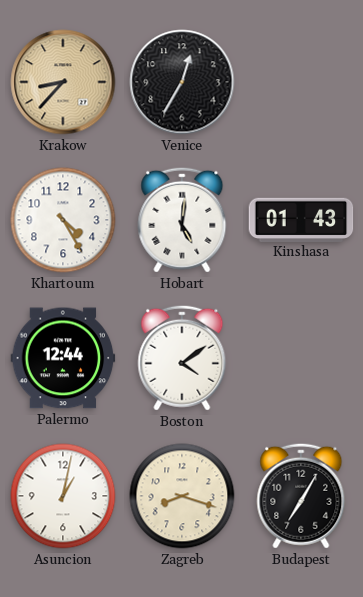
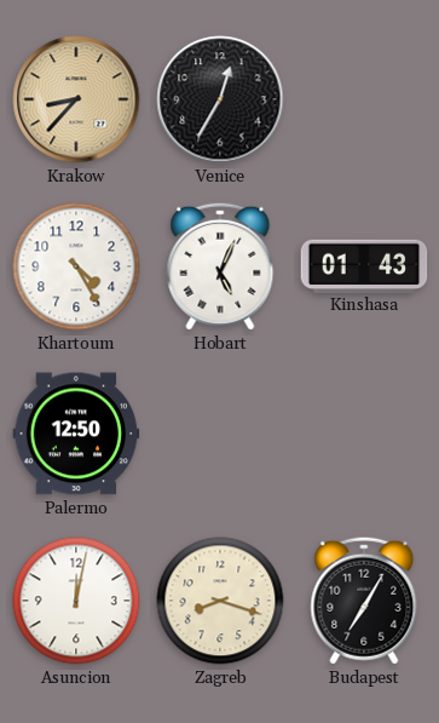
Hobart: 5:01 -> 5:04
Palermo: 12:44 -> 12:50
Boston: 4:09 -> none
Asuncion: 1:02 -> 12:02
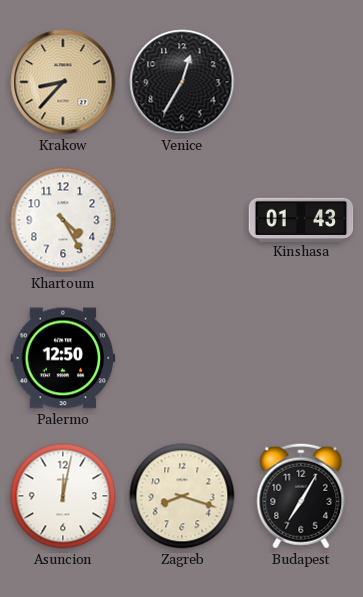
Hobart: 5:04 -> none
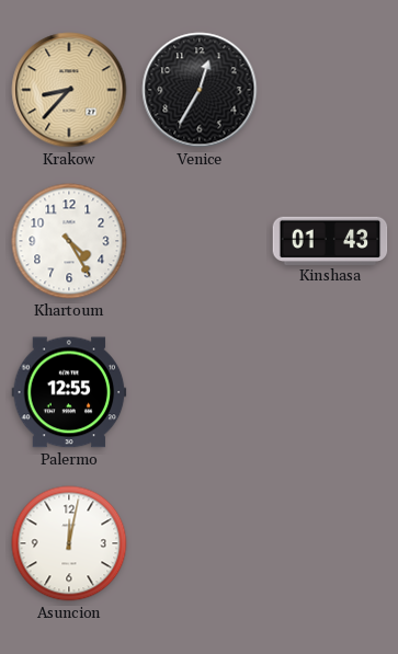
Palermo: 12:50 -> 12:55
Zagreb: 8:18 -> none
Budapest: 7:05 -> none
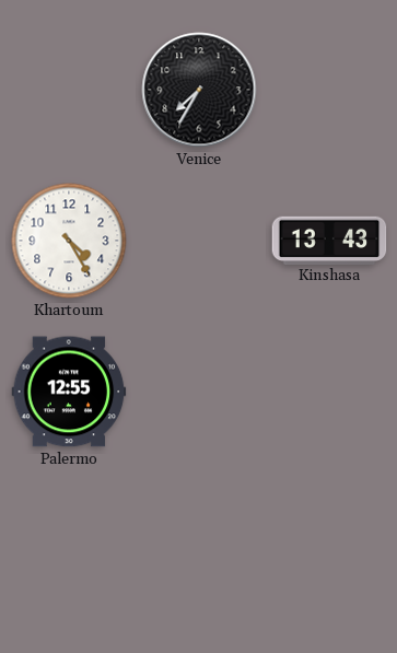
Krakow: 8:37 -> none
Venice: 12:35 -> 7:35
Kinshasa: 01:43 -> 13:43
Asuncion: 12:02 -> none
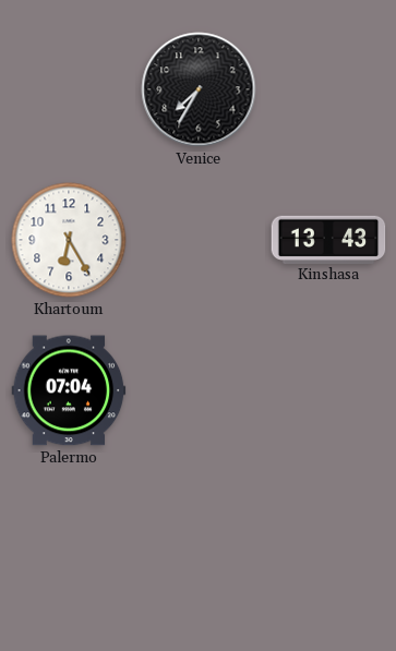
Khartoum: 4:25 -> 6:25
Palermo: 12:55 -> 07:04
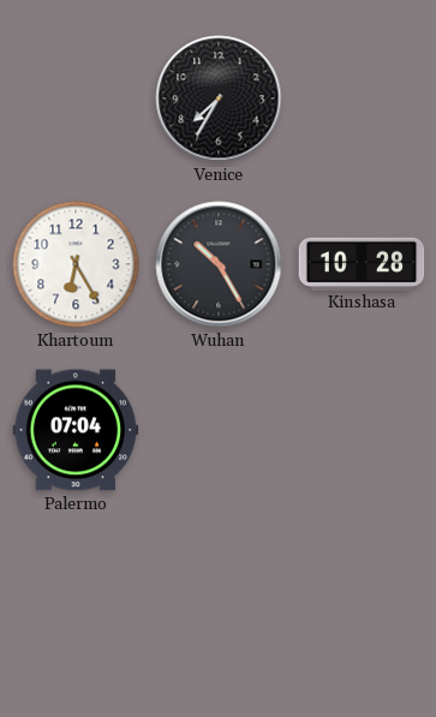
Wuhan: none -> 10:25
Kinshasa: 13:43 -> 10:28
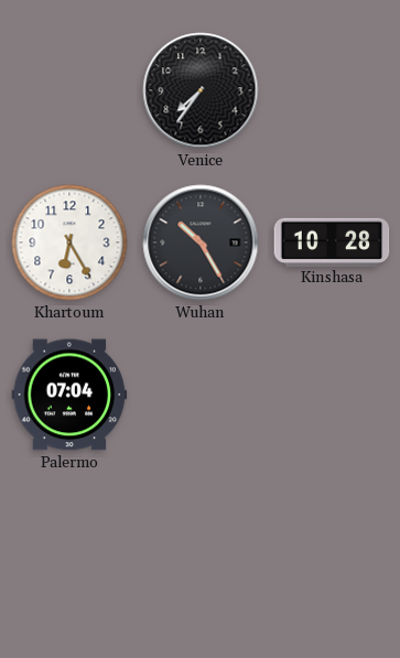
Venice: 7:35 -> 7:36
